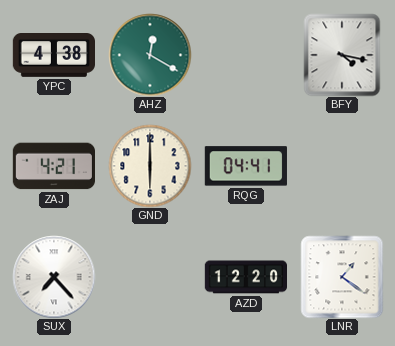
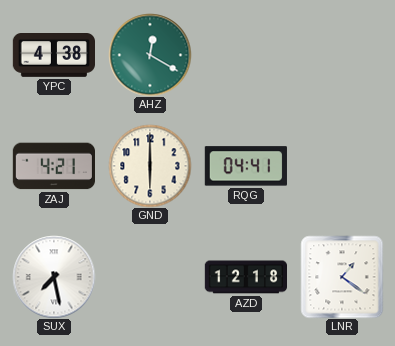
BFY: 4:17 -> none
SUX: 7:23 -> 7:28
AZD: 12:20 -> 12:18
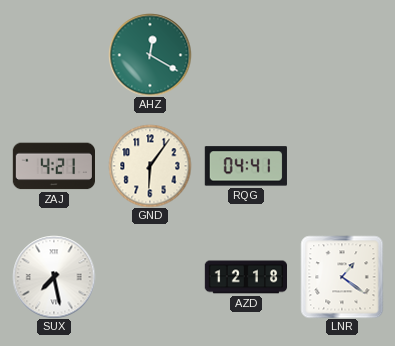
YPC: 4:38 -> none
GND: 6:00 -> 6:06
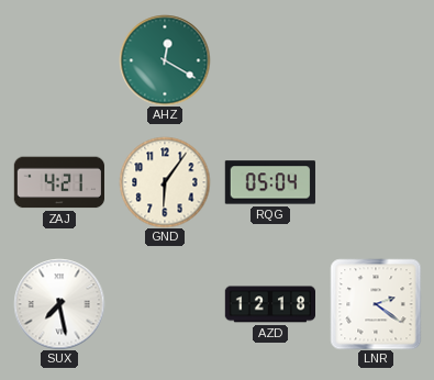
RQG: 04:41 -> 05:04
LNR: 1:21 -> 2:21
